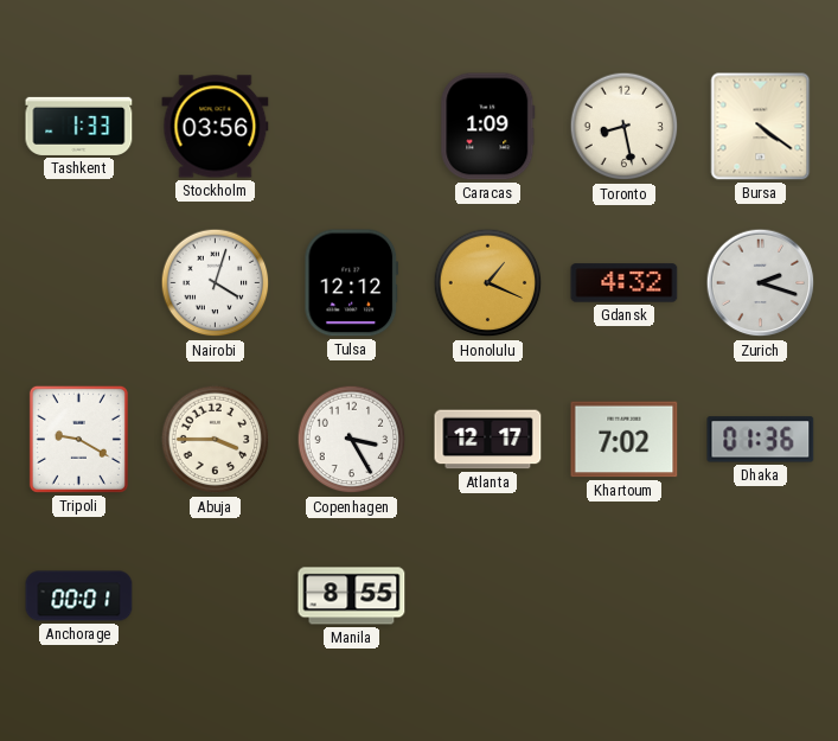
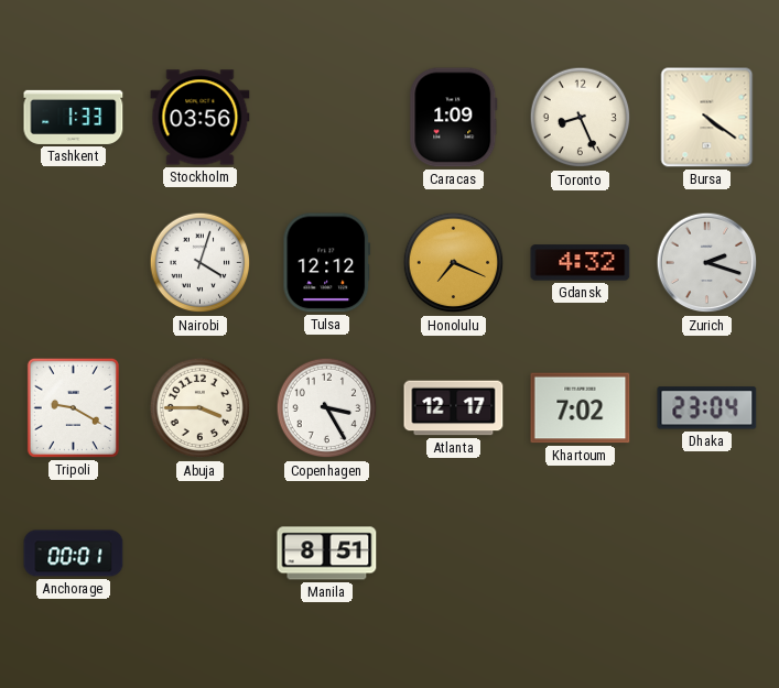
Toronto: 8:28 -> 8:26
Honolulu: 1:19 -> 7:19
Dhaka: 01:36 -> 23:04
Manila: 8:55 -> 8:51
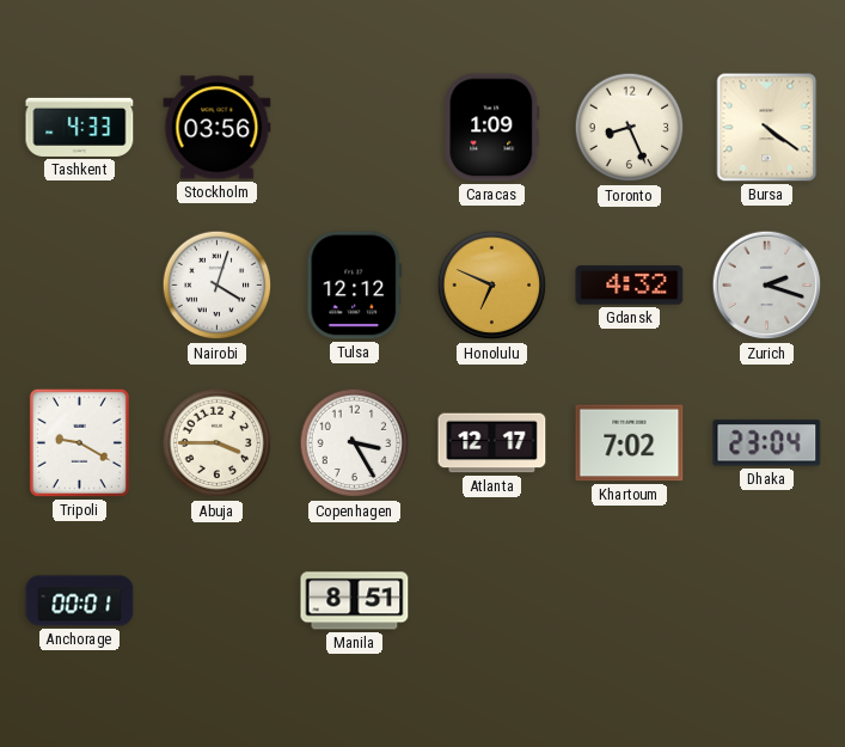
Tashkent: 1:33 -> 4:33
Honolulu: 7:19 -> 6:49
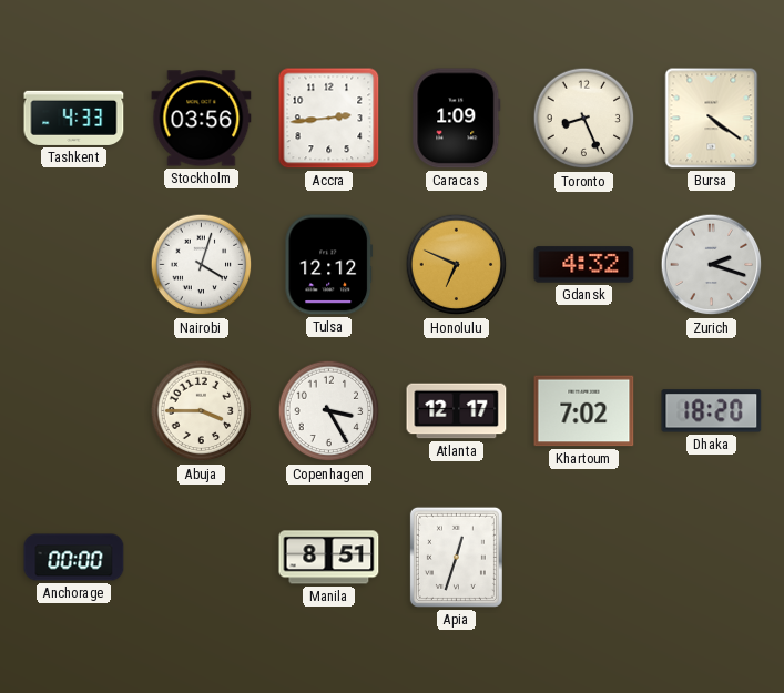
Accra: none -> 2:44
Tripoli: 9:20 -> none
Dhaka: 23:04 -> 18:20
Anchorage: 00:01 -> 00:00
Apia: none -> 12:33
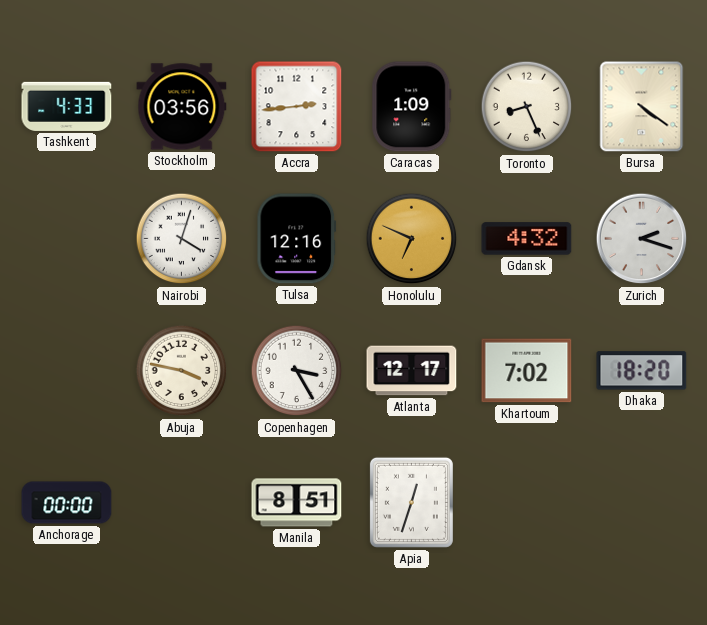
Tulsa: 12:12 -> 12:16
Abuja: 3:45 -> 3:47
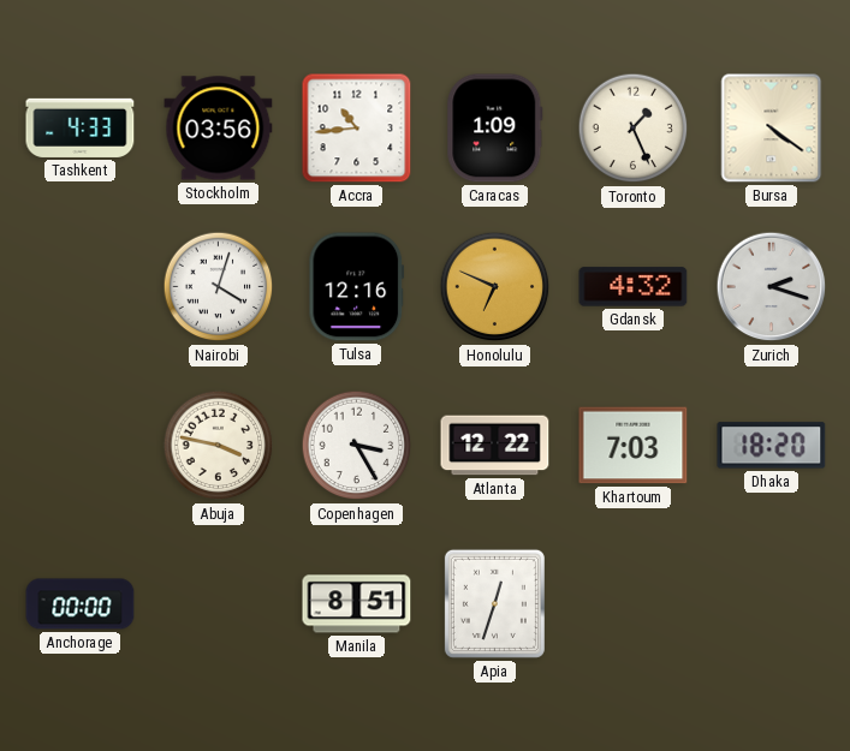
Accra: 2:44 -> 10:44
Toronto: 8:26 -> 1:26
Atlanta: 12:17 -> 12:22
Khartoum: 7:02 -> 7:03
